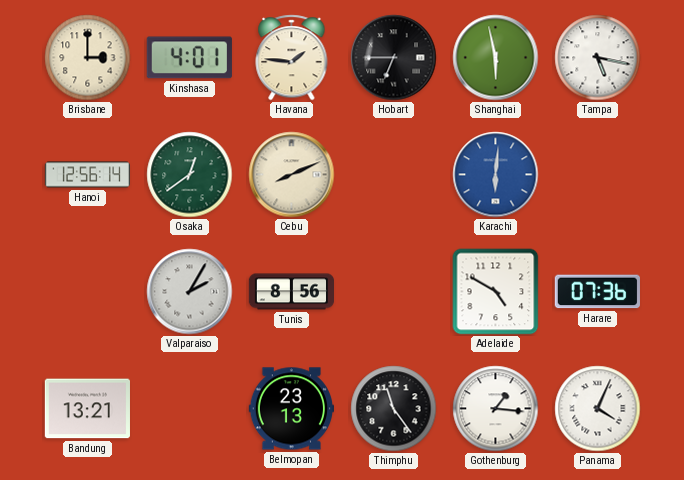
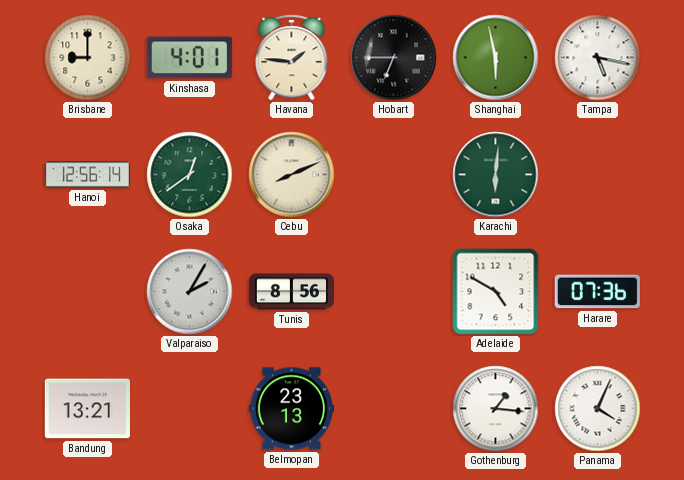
Brisbane: 3:00 -> 9:00
Karachi dial: blue -> green
Thimphu: 11:24 -> none
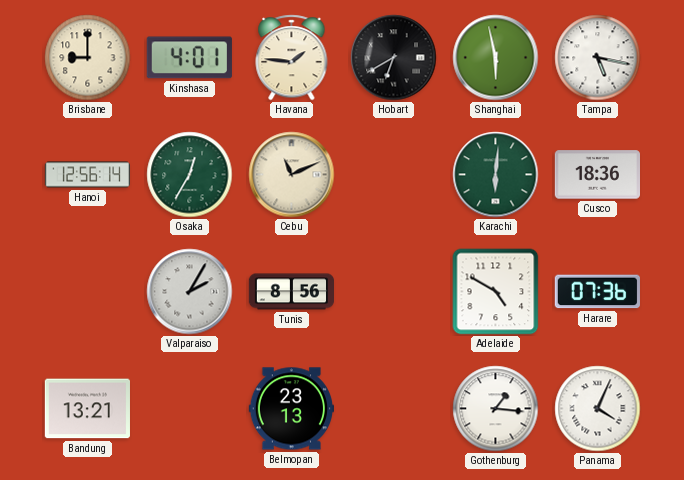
Hobart: 6:45 -> 6:40
Osaka: 12:39 -> 12:35
Cebu: 8:11 -> 11:11
Cusco: none -> 18:36
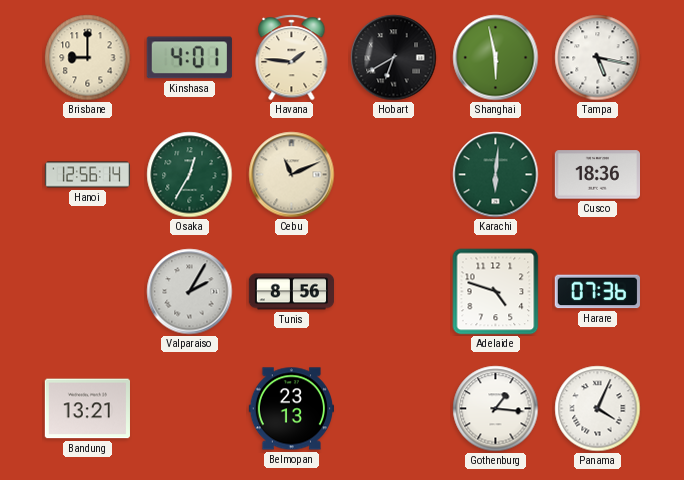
Adelaide: 4:50 -> 4:48
